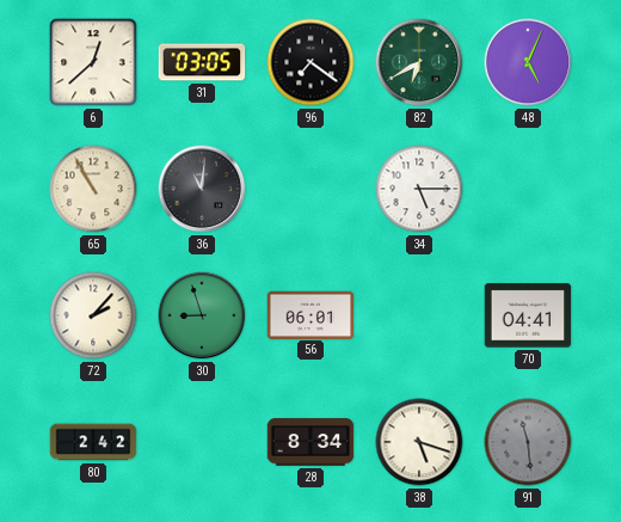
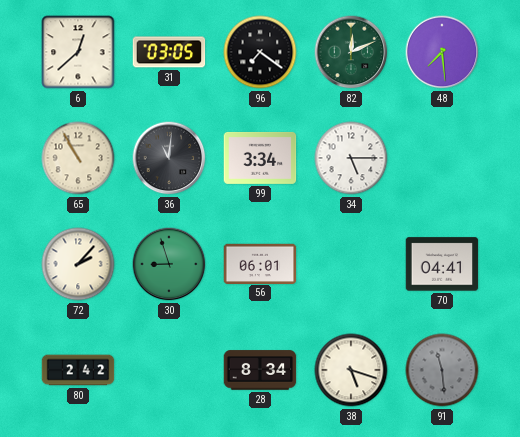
82: 6:40 -> 12:11
48: 5:04 -> 7:29
99: none -> 3:34
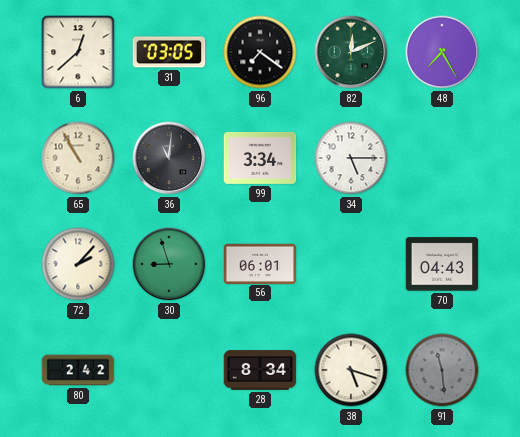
48: 7:29 -> 7:25
70: 04:41 -> 04:43
